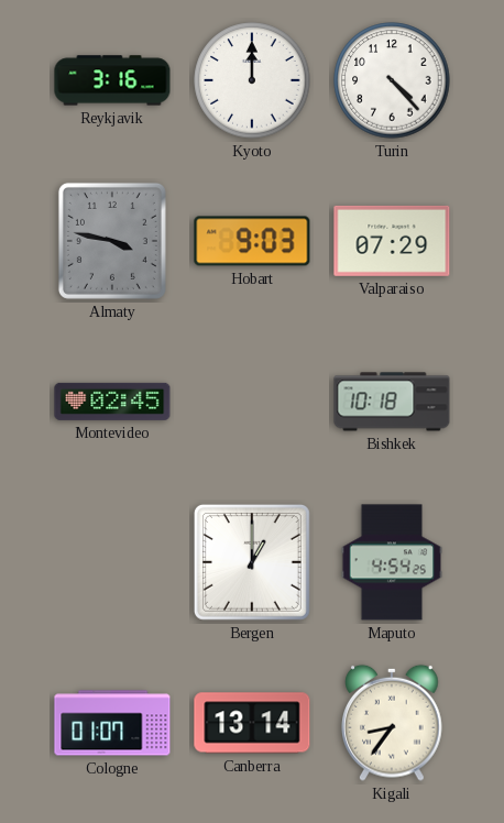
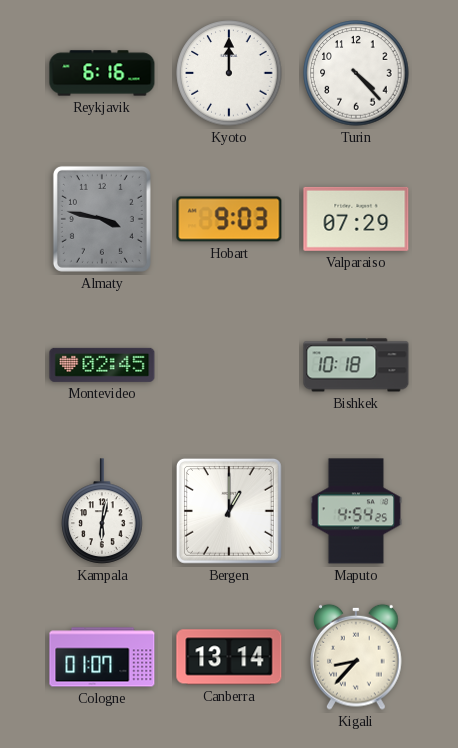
Reykjavik: 3:16 -> 6:16
Kampala: none -> 6:02
Kigali: 8:36 -> 8:37
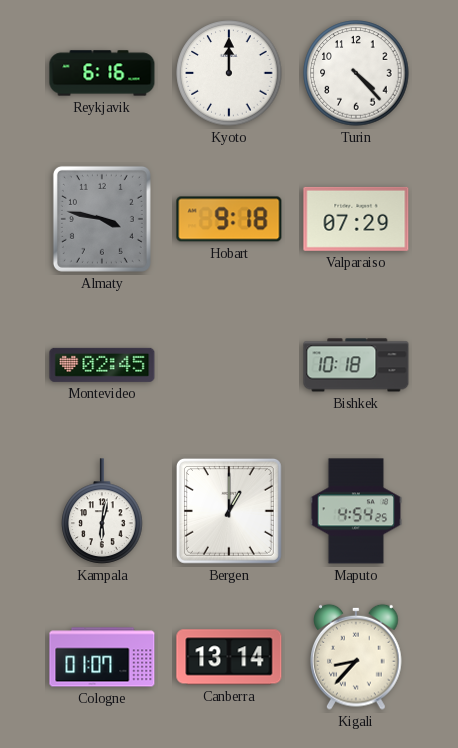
Hobart: 9:03 -> 9:18
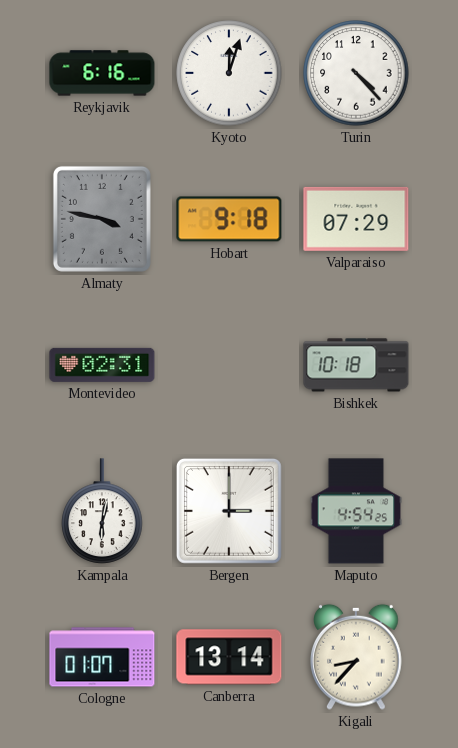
Kyoto: 12:00 -> 12:03
Montevideo: 02:45 -> 02:31
Bergen: 1:00 -> 3:00
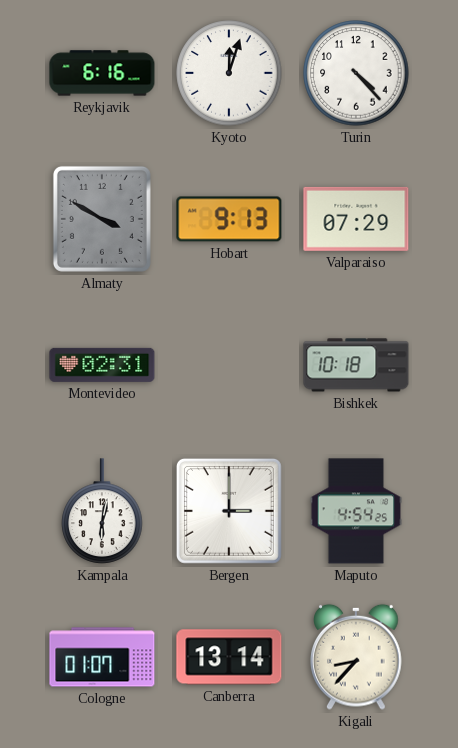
Almaty: 3:47 -> 3:50
Hobart: 9:18 -> 9:13
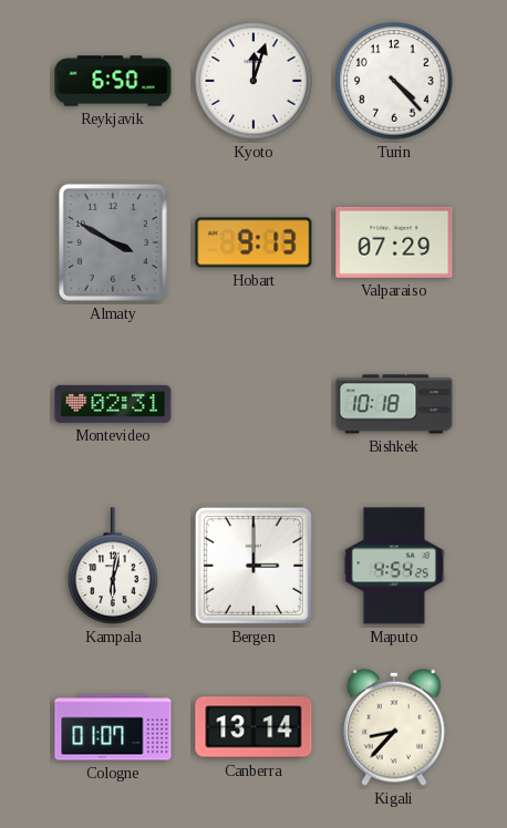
Reykjavik: 6:16 -> 6:50
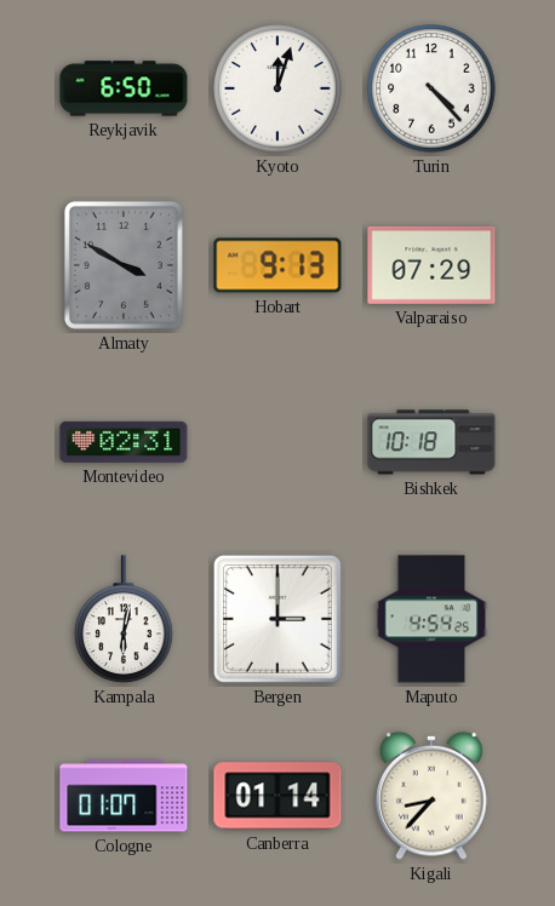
Canberra: 13:14 -> 01:14
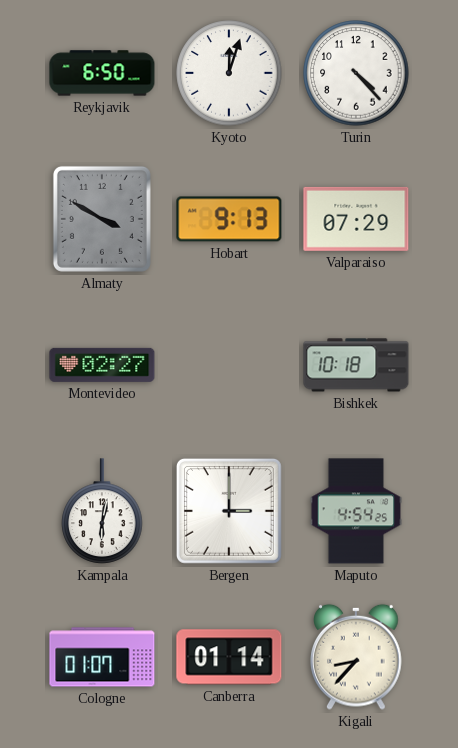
Montevideo: 02:31 -> 02:27
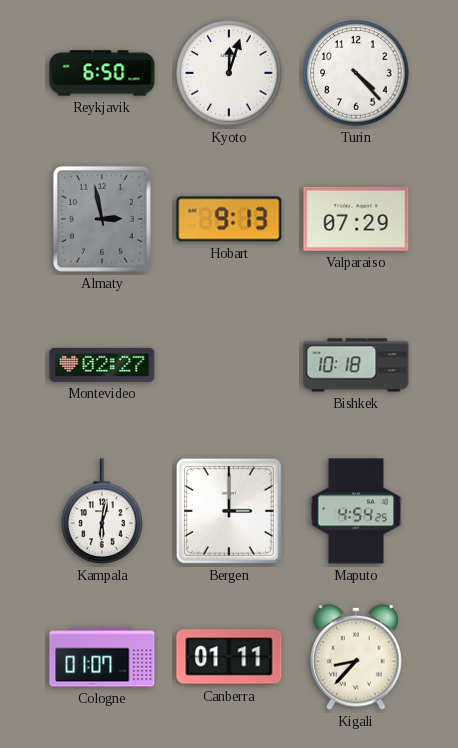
Almaty: 3:50 -> 2:58
Canberra: 01:14 -> 01:11
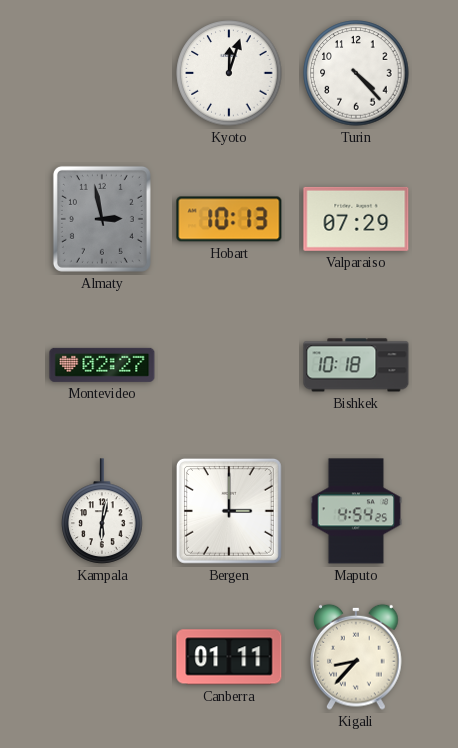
Reykjavik: 6:50 -> none
Hobart: 9:13 -> 10:13
Cologne: 01:07 -> none
